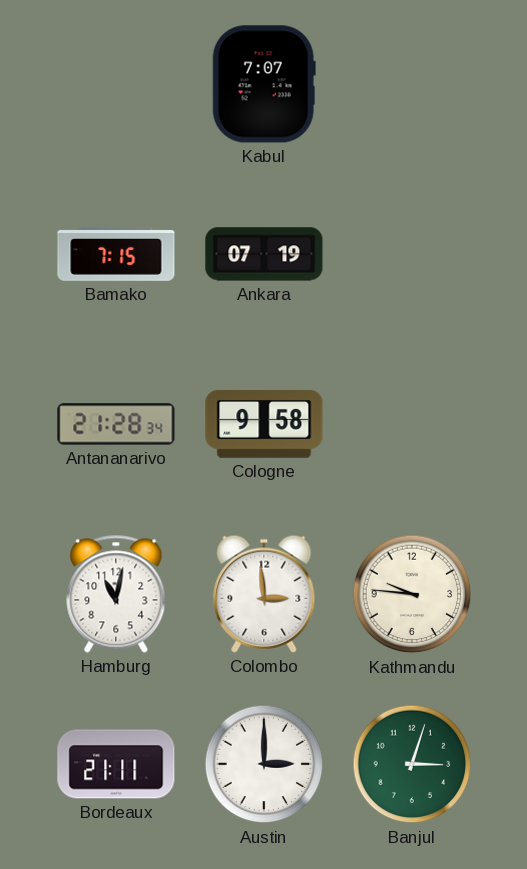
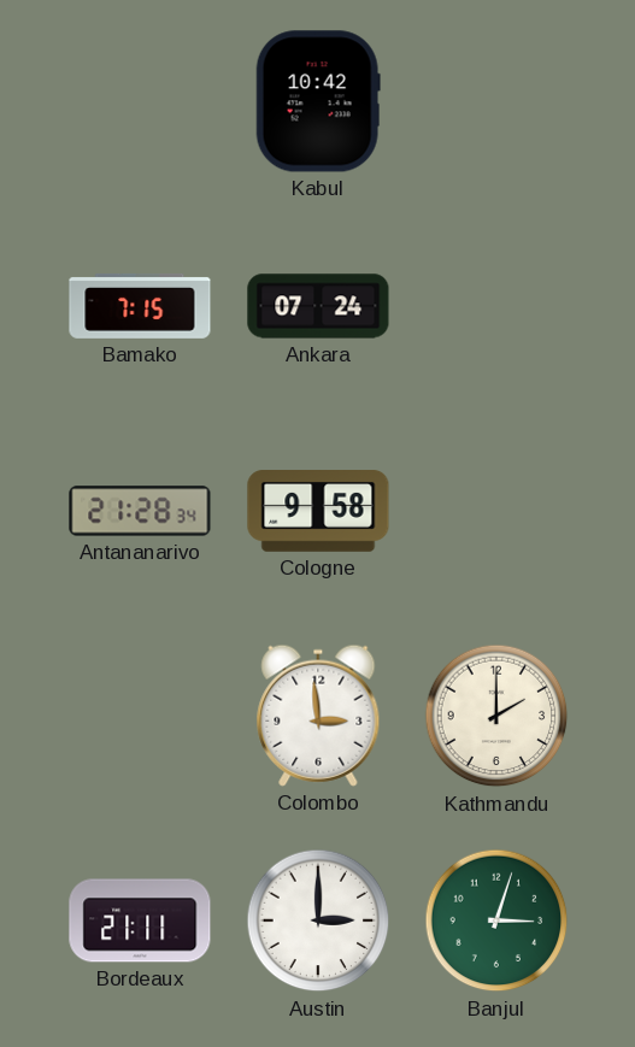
Kabul: 7:07 -> 10:42
Ankara: 07:19 -> 07:24
Hamburg: 11:02 -> none
Kathmandu: 9:46 -> 2:00
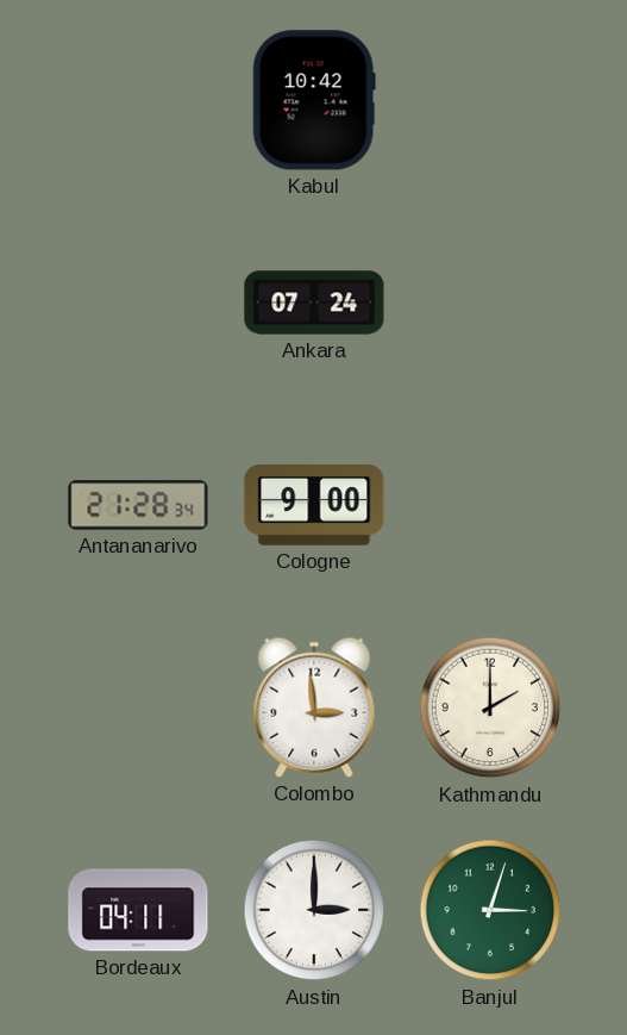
Bamako: 7:15 -> none
Cologne: 9:58 -> 9:00
Bordeaux: 21:11 -> 04:11
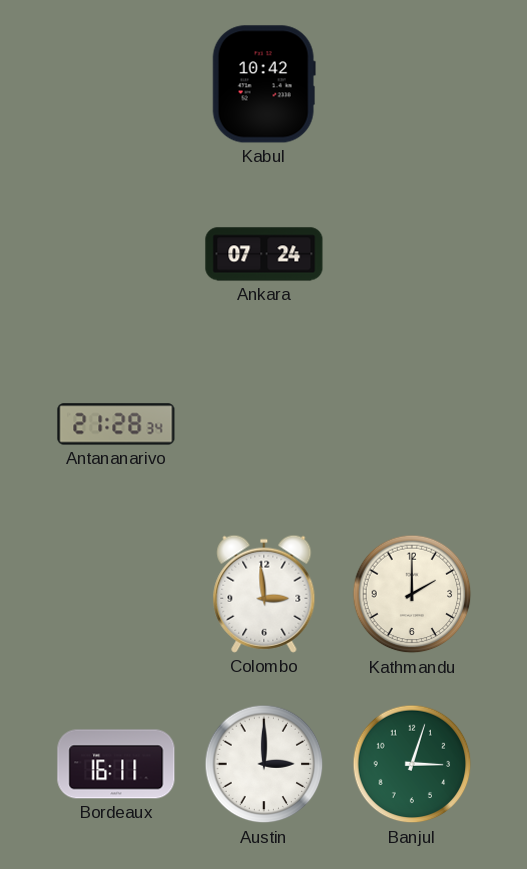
Cologne: 9:00 -> none
Bordeaux: 04:11 -> 16:11
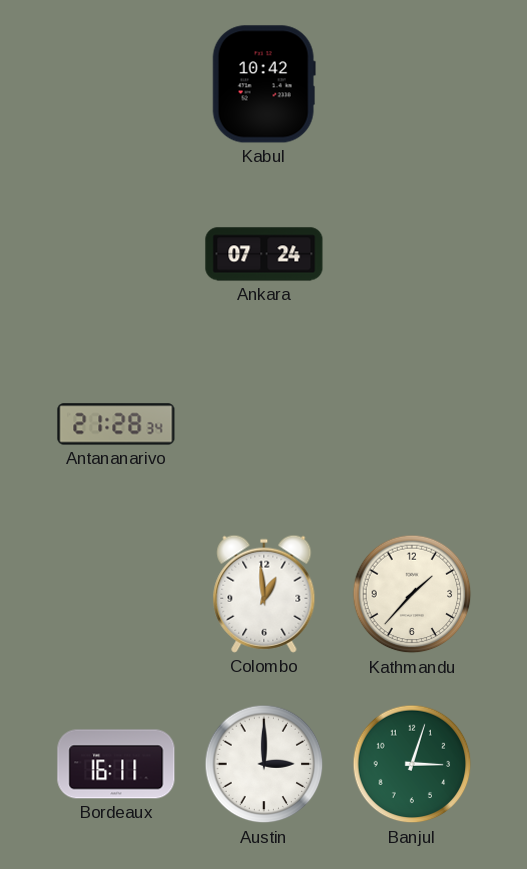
Colombo: 2:59 -> 12:59
Kathmandu: 2:00 -> 1:37
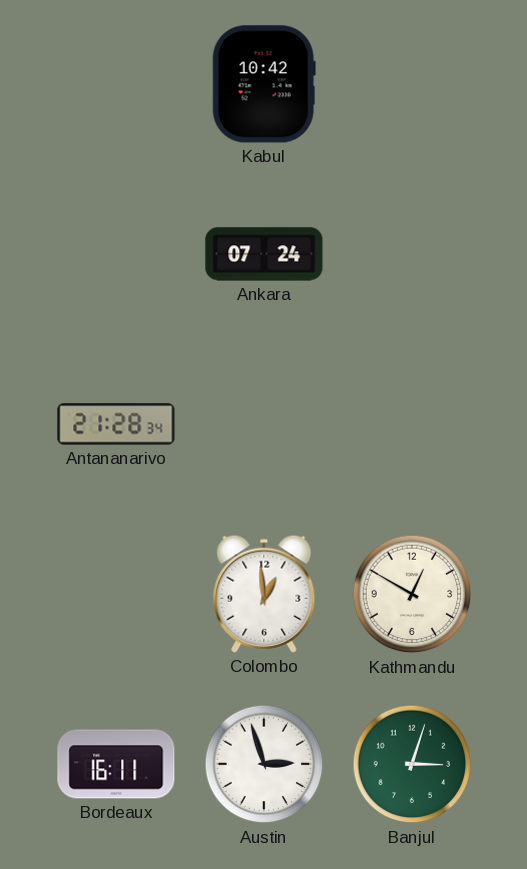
Kathmandu: 1:37 -> 12:50
Austin: 3:00 -> 2:57
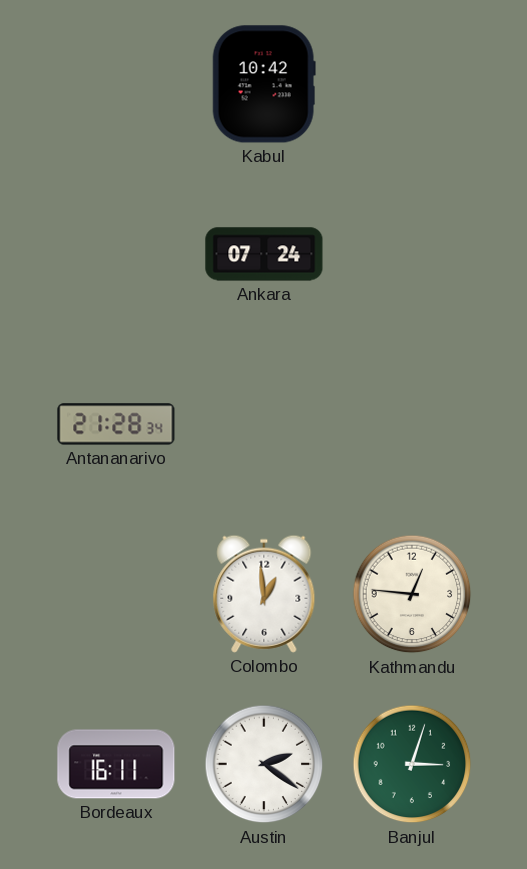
Kathmandu: 12:50 -> 12:46
Austin: 2:57 -> 2:21
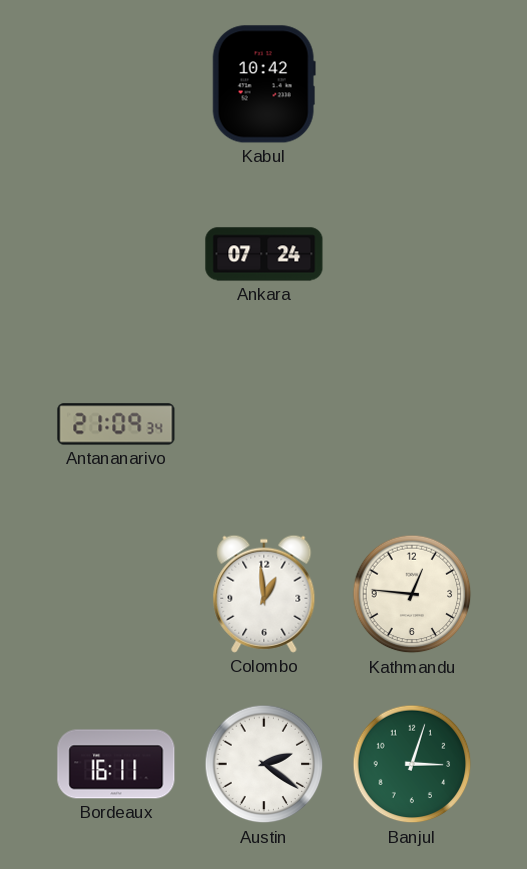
Antananarivo: 21:28 -> 21:09
